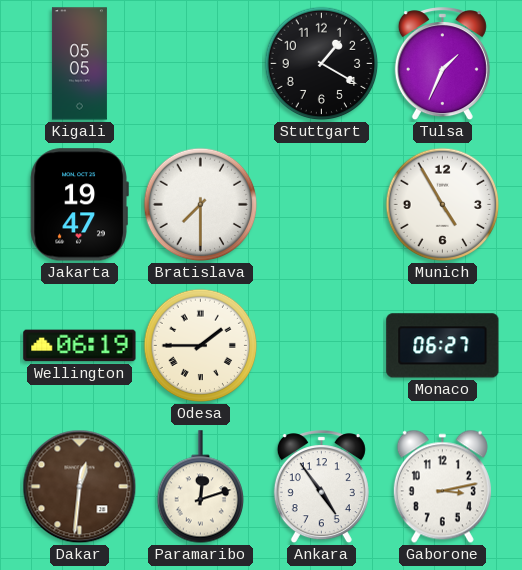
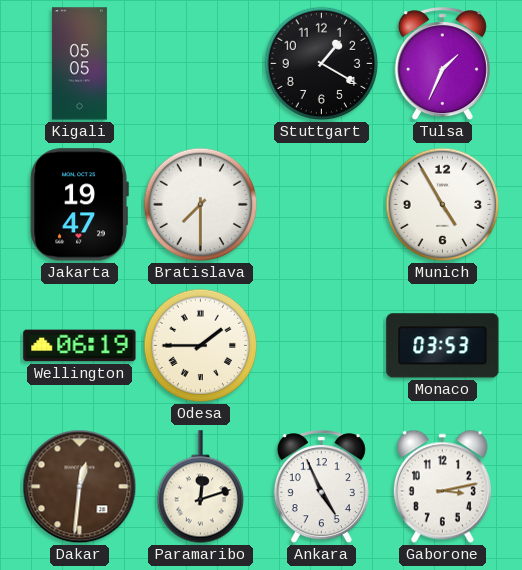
Monaco: 06:27 -> 03:53
Ankara: 4:54 -> 4:56
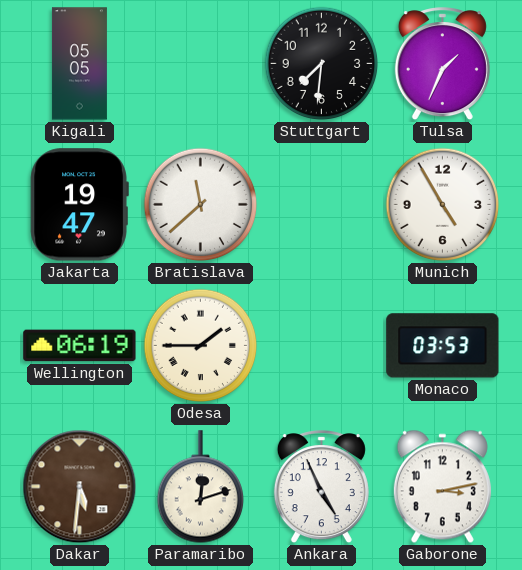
Stuttgart: 1:20 -> 7:31
Bratislava: 7:30 -> 11:38
Dakar: 12:31 -> 5:31
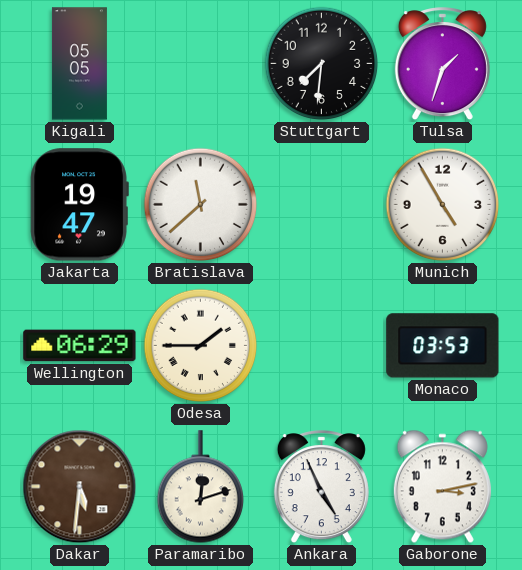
Tulsa: 1:34 -> 1:33
Wellington: 06:19 -> 06:29
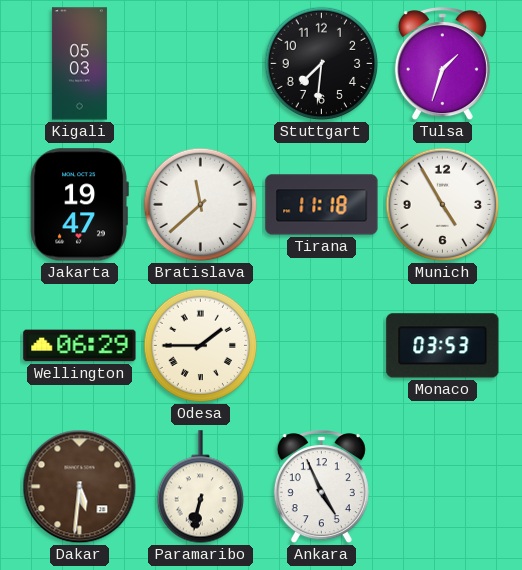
Kigali: 05:05 -> 05:03
Tirana: none -> 11:18
Paramaribo: 12:12 -> 6:32
Gaborone: 3:13 -> none
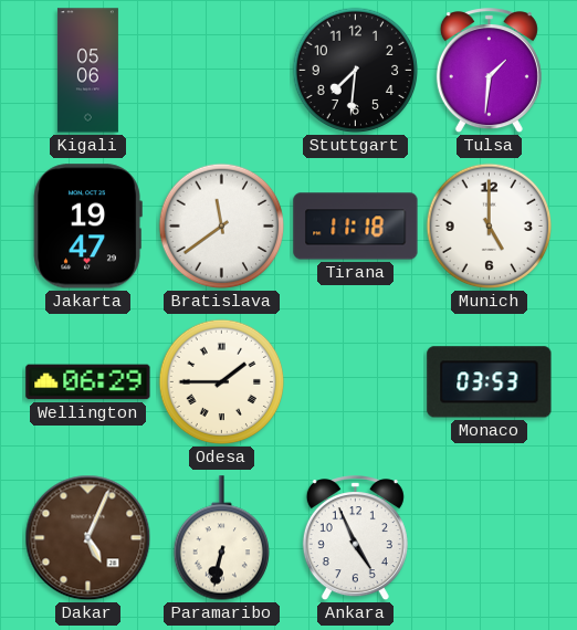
Kigali: 05:03 -> 05:06
Tulsa: 1:33 -> 1:31
Bratislava: 11:38 -> 11:39
Munich: 4:55 -> 5:00
Dakar: 5:31 -> 5:04
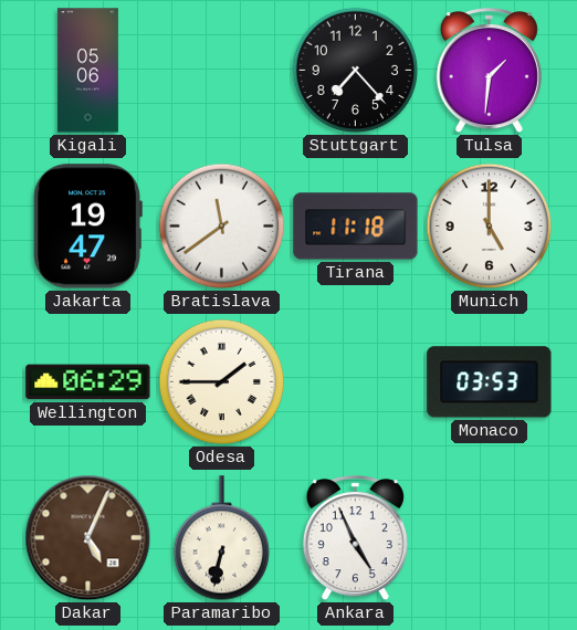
Stuttgart: 7:31 -> 7:23
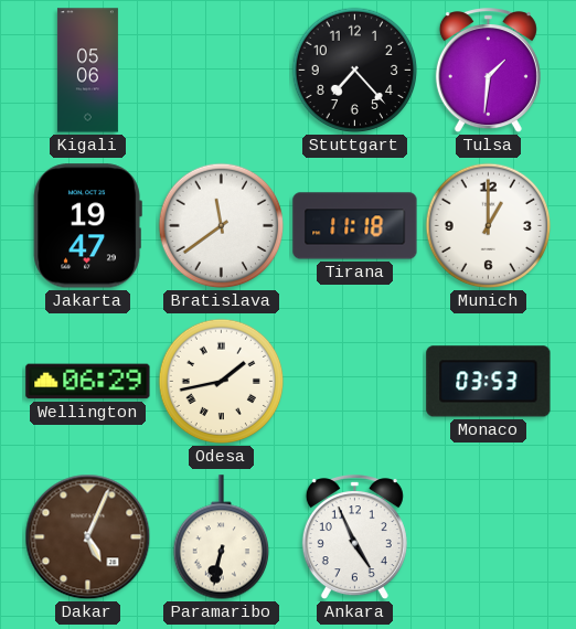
Munich: 5:00 -> 1:00
Odesa: 1:45 -> 1:43
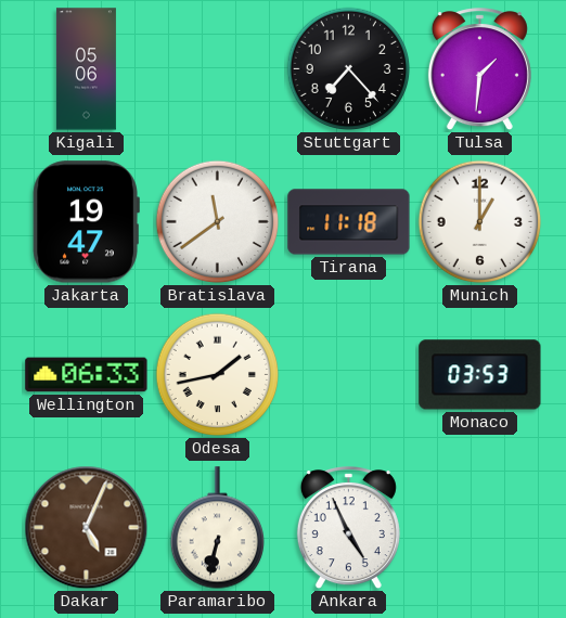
Wellington: 06:29 -> 06:33
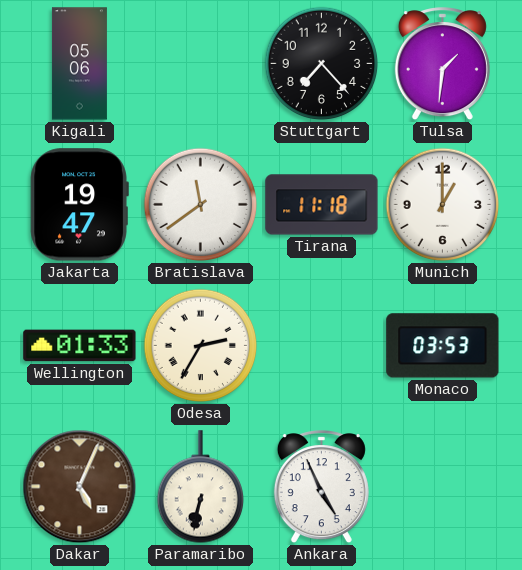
Wellington: 06:33 -> 01:33
Odesa: 1:43 -> 2:35
